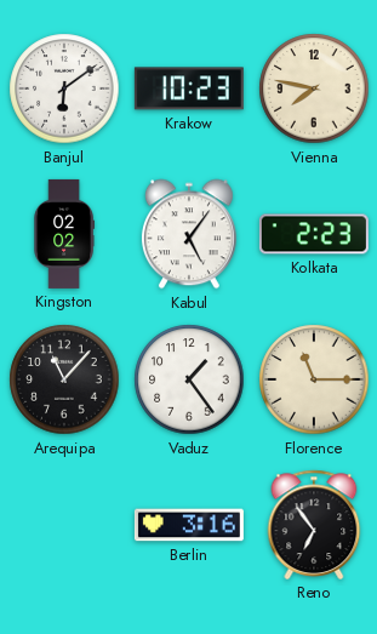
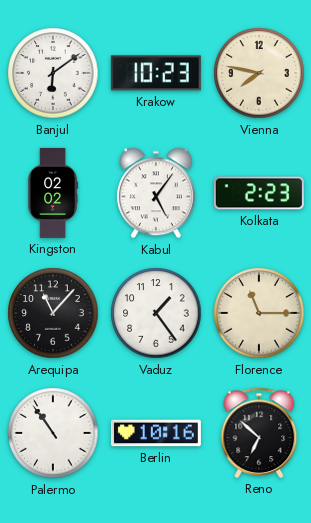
Palermo: none -> 10:54
Berlin: 3:16 -> 10:16
Reno: 6:54 -> 6:52
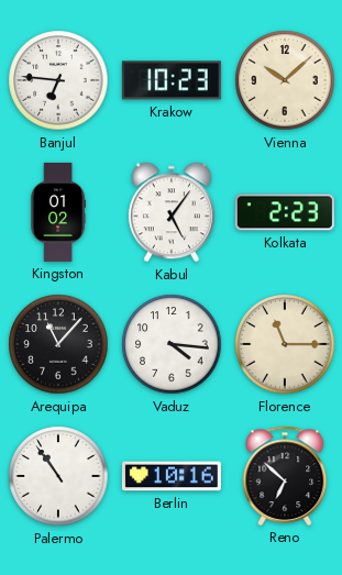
Banjul: 6:09 -> 6:46
Vienna: 7:47 -> 10:08
Kingston: 02:02 -> 01:02
Vaduz: 1:24 -> 4:16
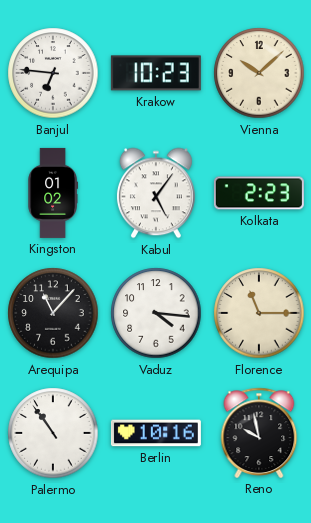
Reno: 6:52 -> 9:58
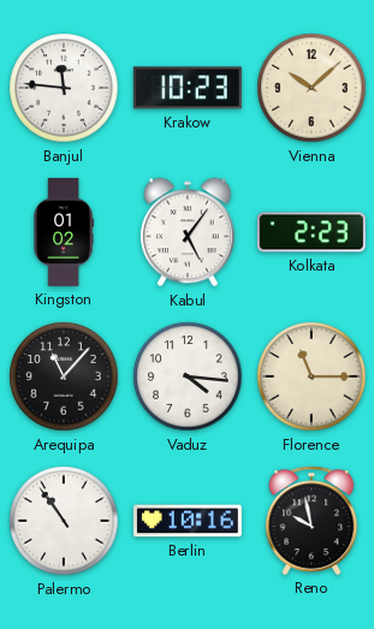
Banjul: 6:46 -> 11:46
